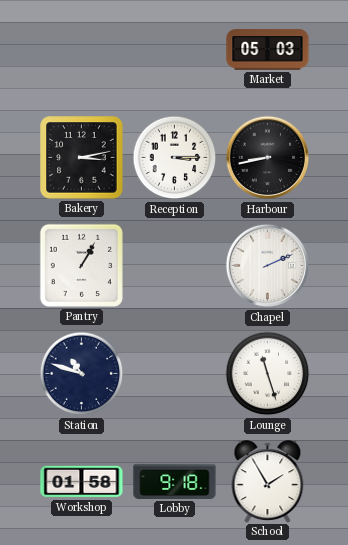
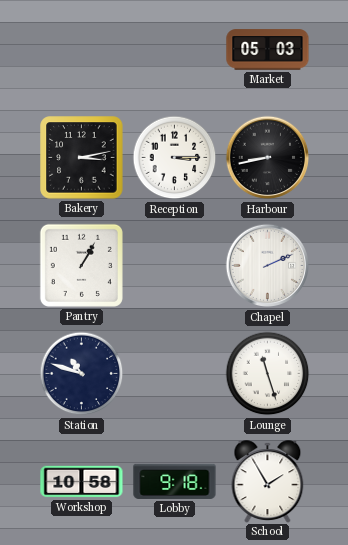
Workshop: 01:58 -> 10:58
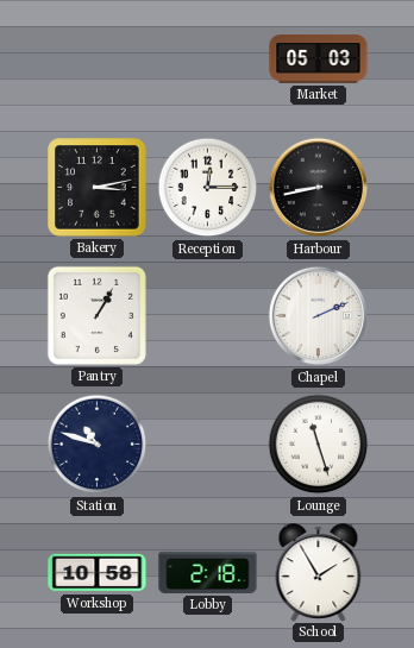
Reception: 3:15 -> 12:15
Lobby: 9:18 -> 2:18
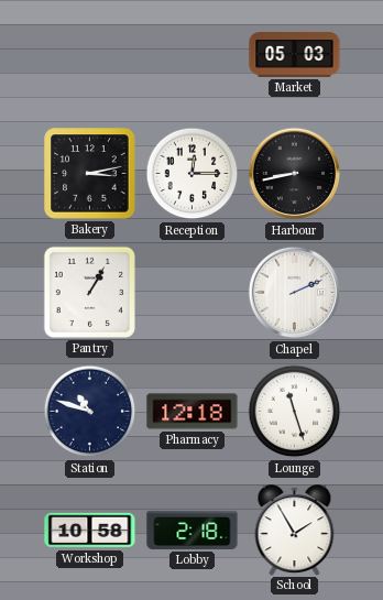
Pharmacy: none -> 12:18
